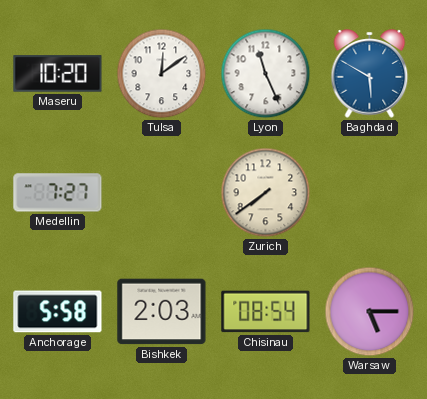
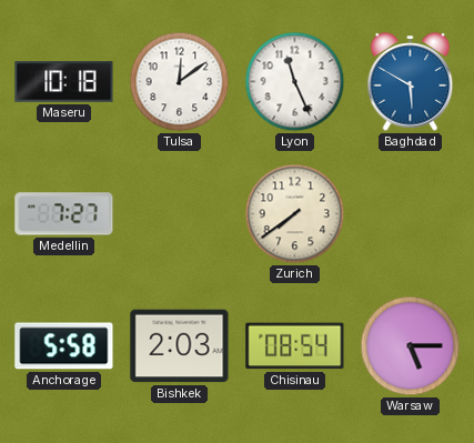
Maseru: 10:20 -> 10:18
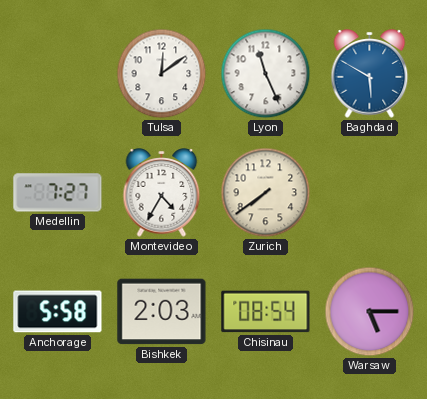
Maseru: 10:18 -> none
Montevideo: none -> 4:35
